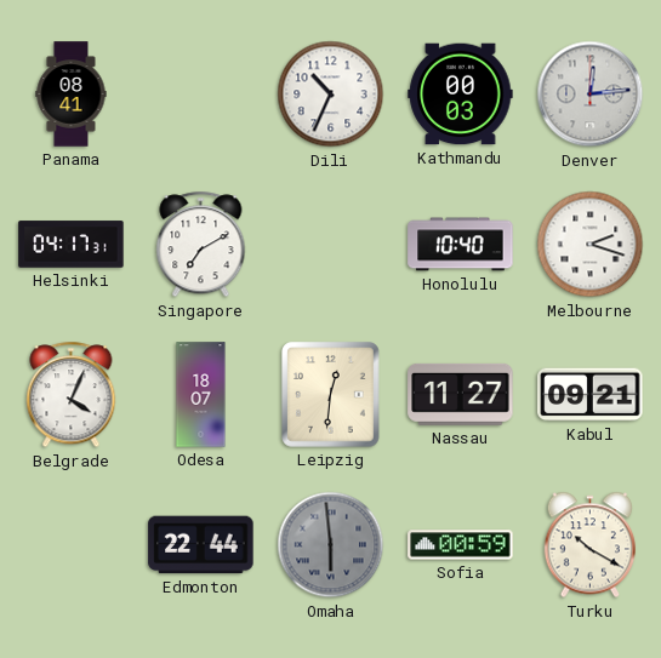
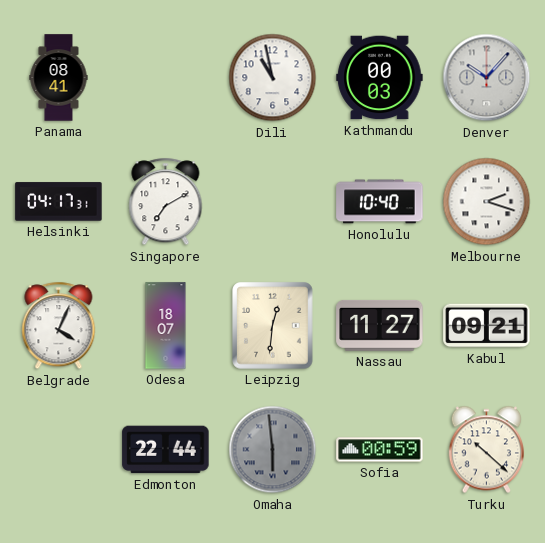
Dili: 10:34 -> 10:58
Denver: 12:14 -> 10:07
Turku: 10:20 -> 10:22
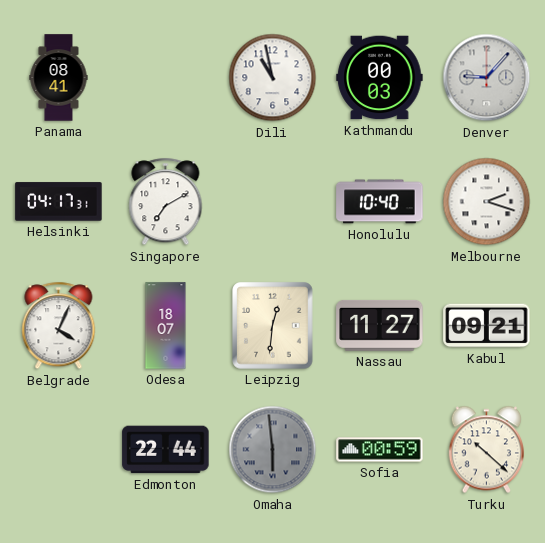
Denver: 10:07 -> 9:07
